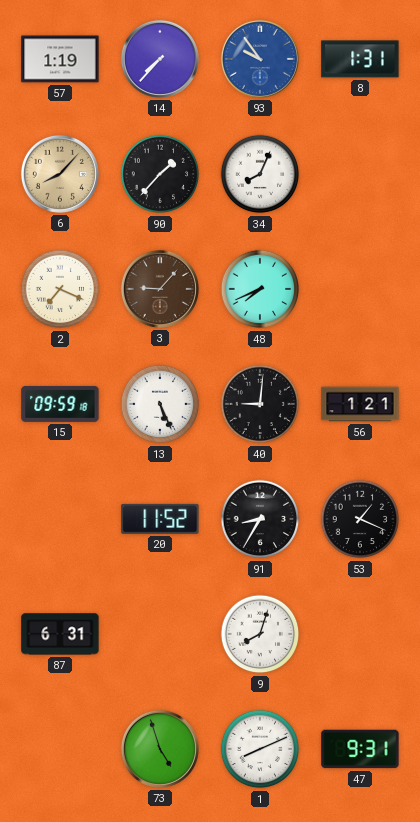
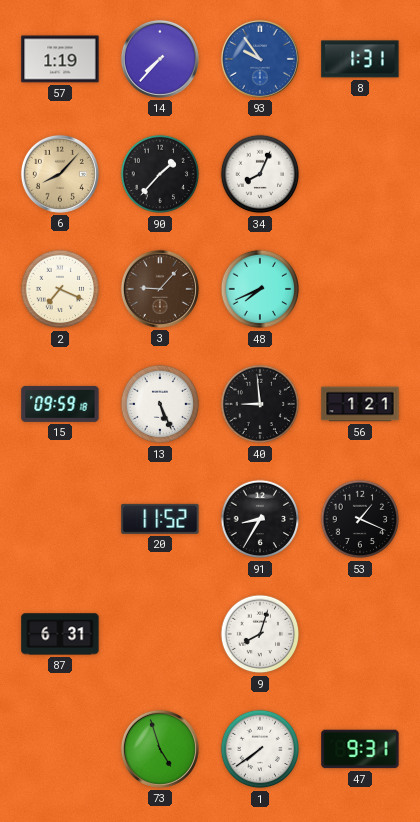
40: 9:01 -> 8:59
1: 8:11 -> 7:39
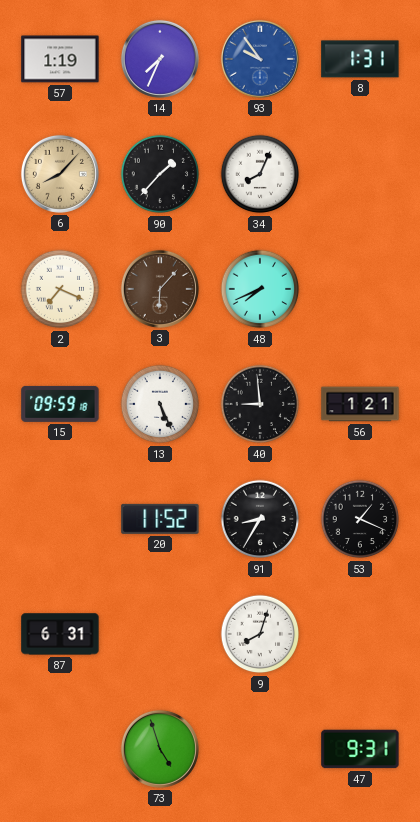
14: 7:37 -> 7:34
3: 9:07 -> 6:07
1: 7:39 -> none
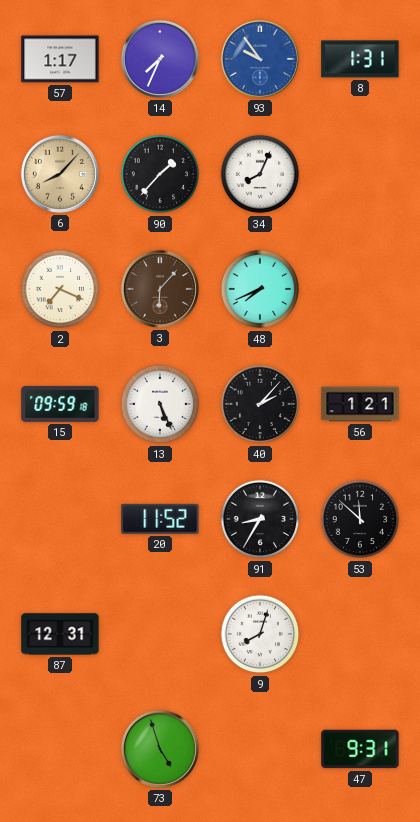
57: 1:19 -> 1:17
40: 8:59 -> 2:07
53: 1:19 -> 11:52
87: 6:31 -> 12:31
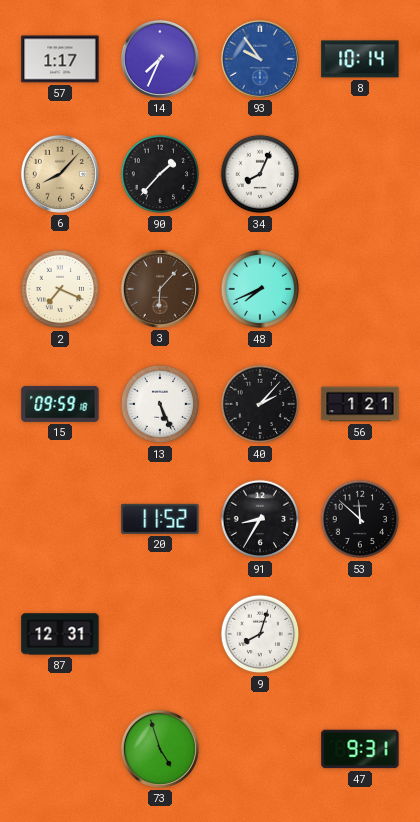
8: 1:31 -> 10:14
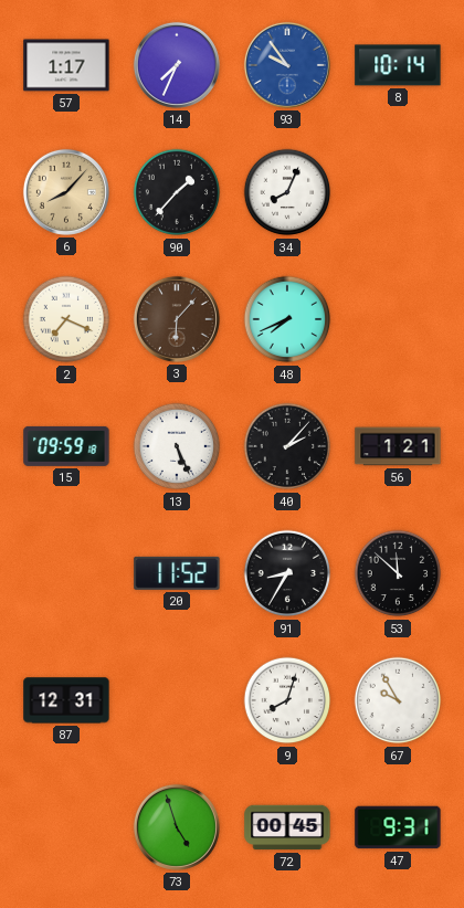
67: none -> 9:55
72: none -> 00:45
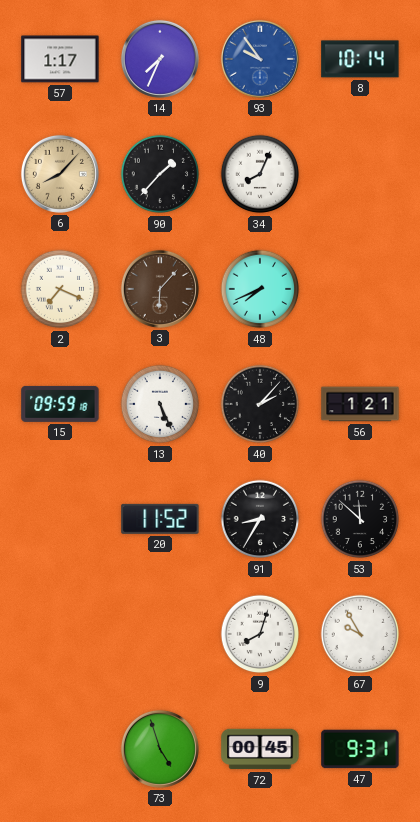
87: 12:31 -> none
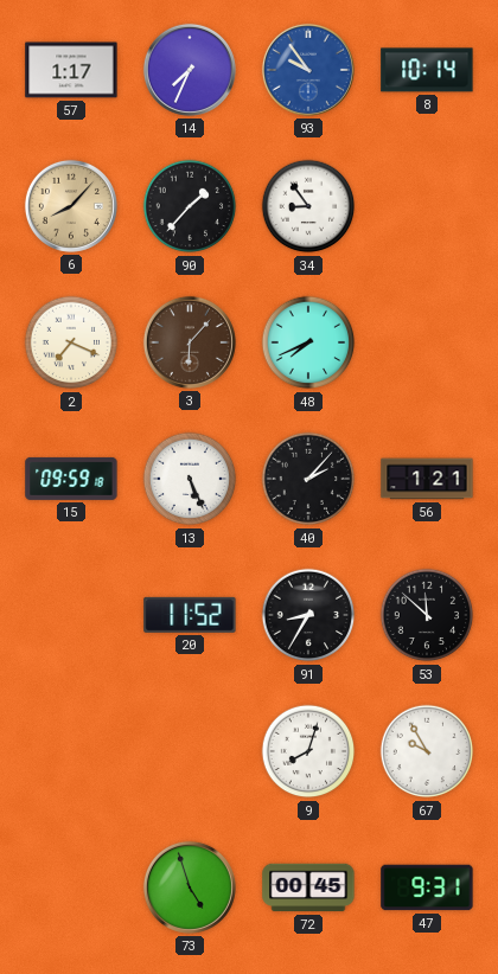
34: 8:04 -> 8:54
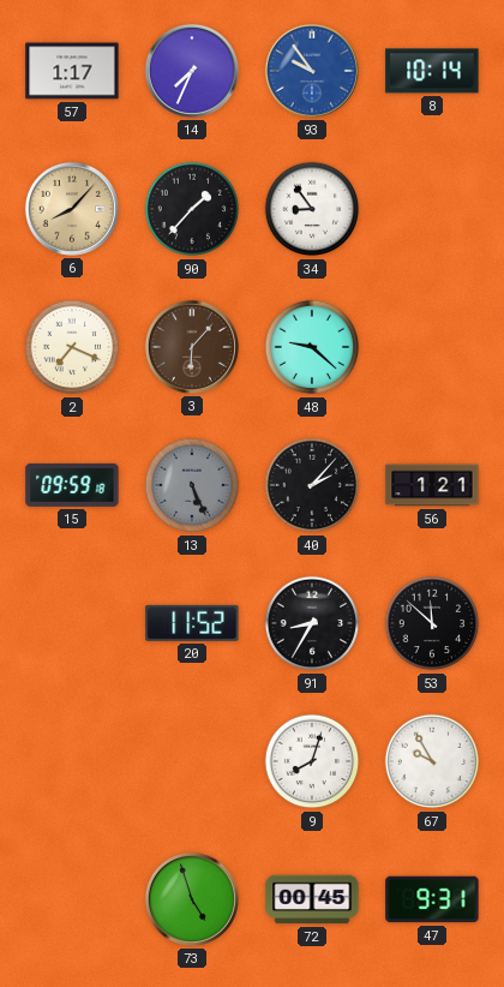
48: 7:41 -> 9:22
13 dial: white -> grey
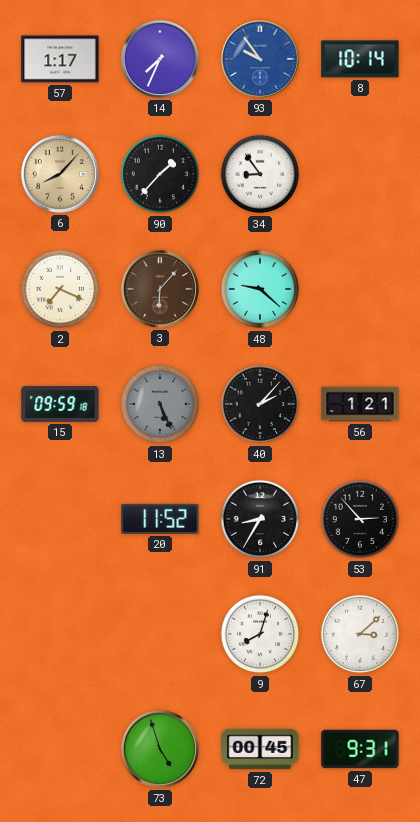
53: 11:52 -> 2:53
67: 9:55 -> 3:08
